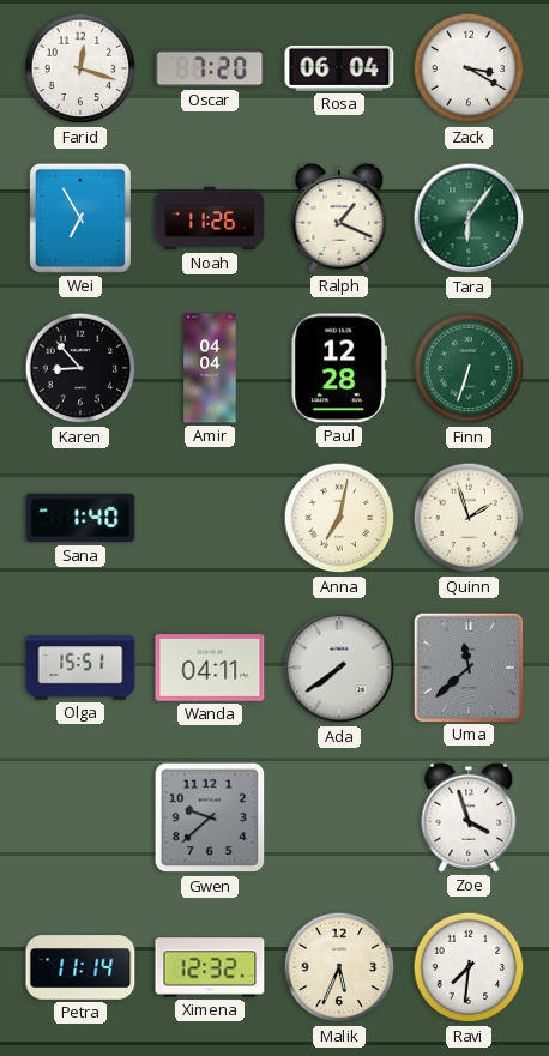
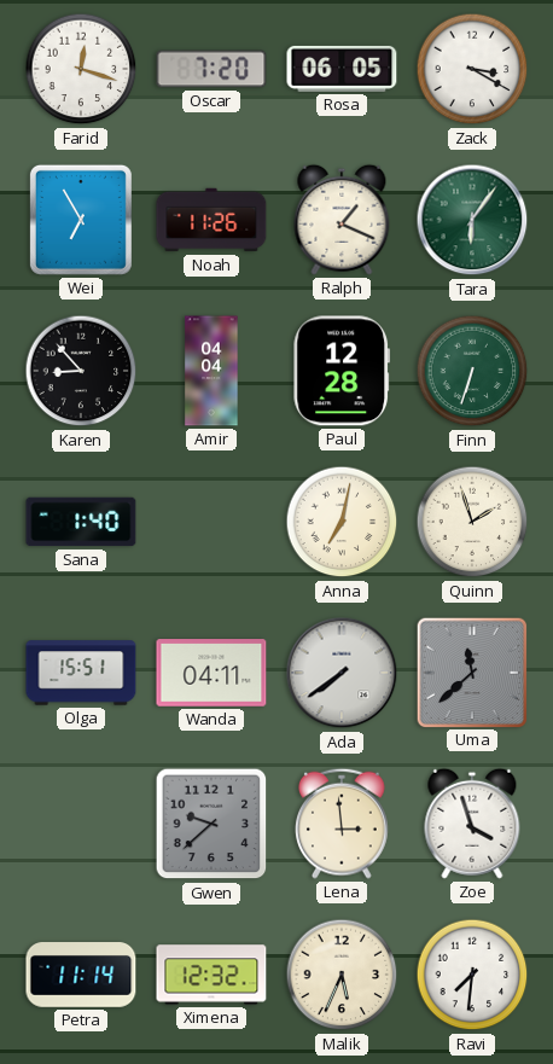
Rosa: 06:04 -> 06:05
Lena: none -> 2:59
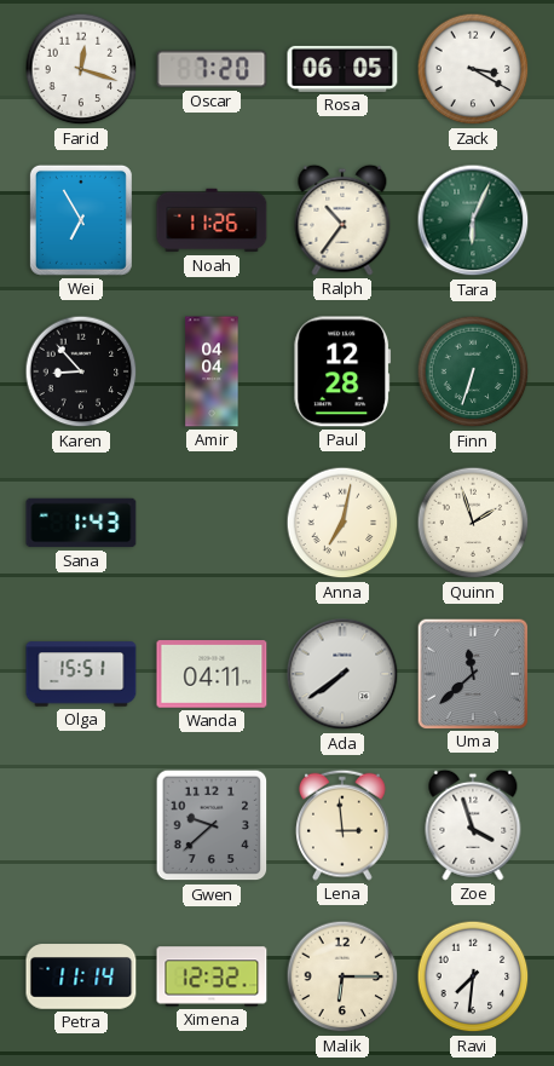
Ralph: 1:19 -> 10:36
Tara: 6:06 -> 6:04
Sana: 1:40 -> 1:43
Malik: 5:34 -> 6:15
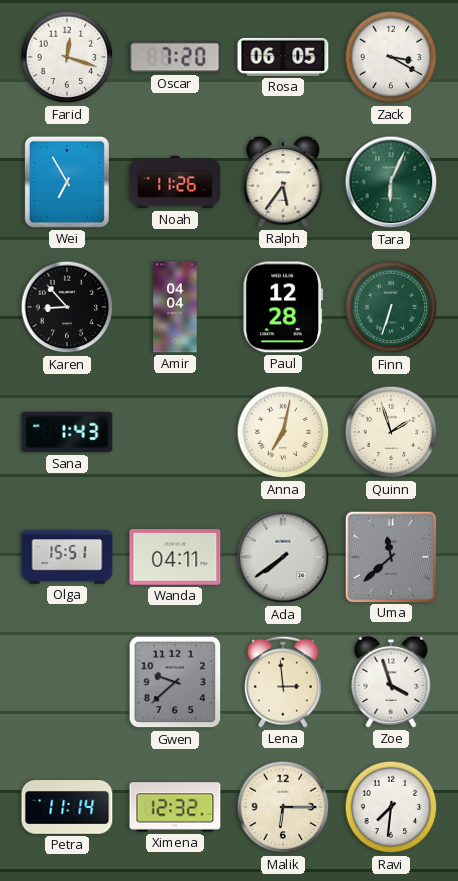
Ralph: 10:36 -> 5:36
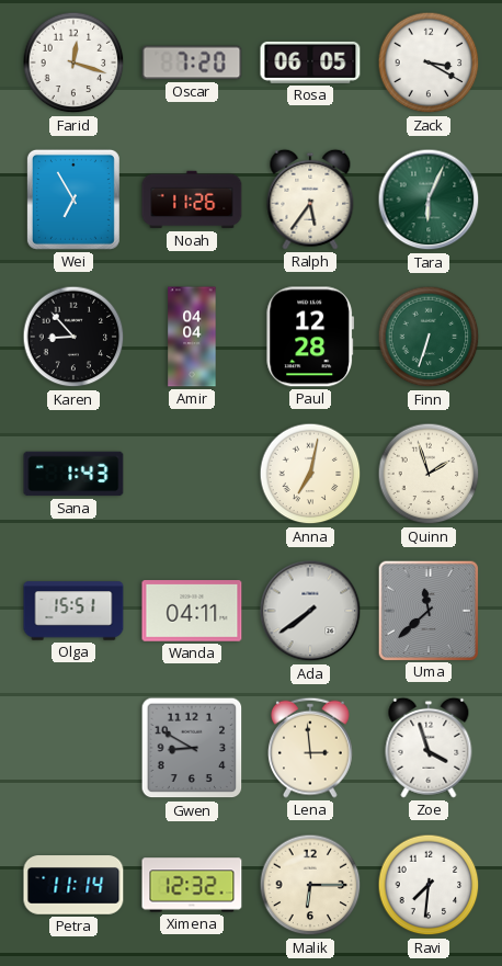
Gwen: 9:38 -> 8:50
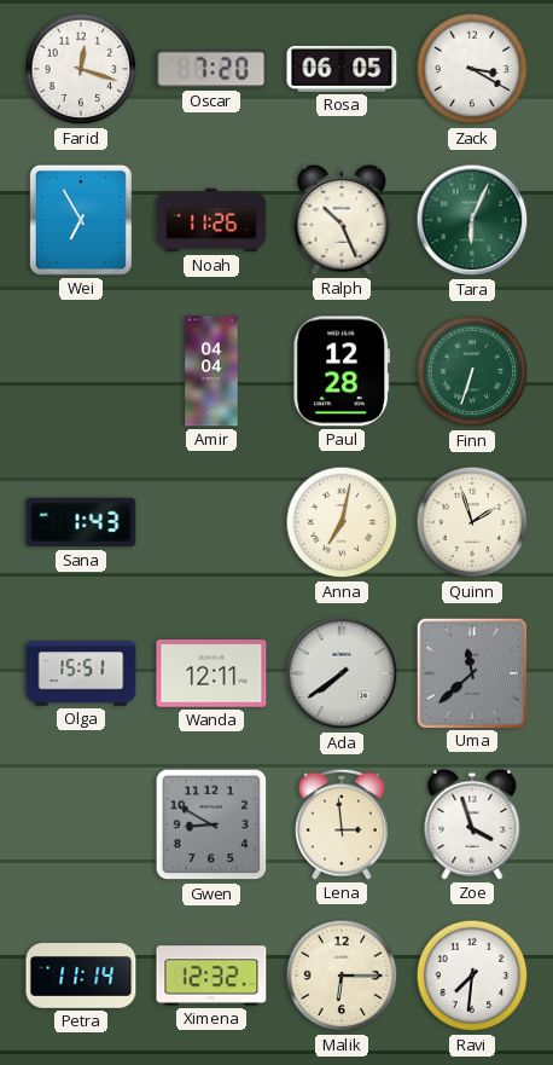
Ralph: 5:36 -> 10:26
Karen: 8:53 -> none
Wanda: 04:11 -> 12:11
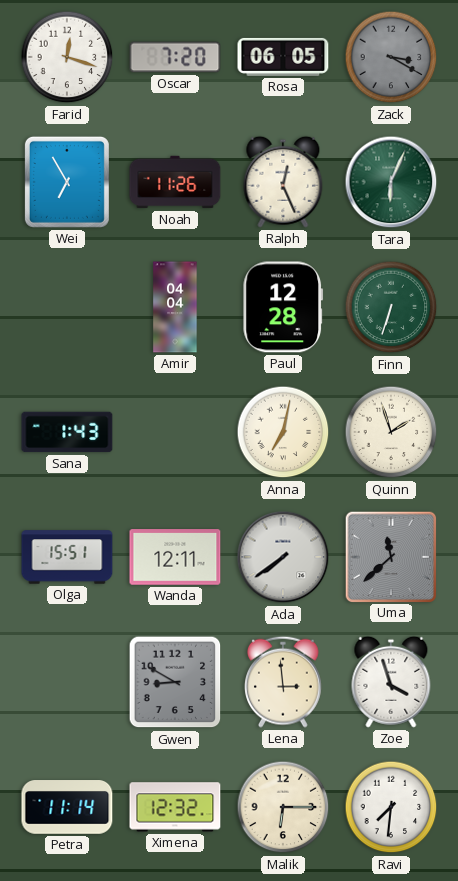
Zack dial: white -> grey
Ralph: 10:26 -> 12:26
